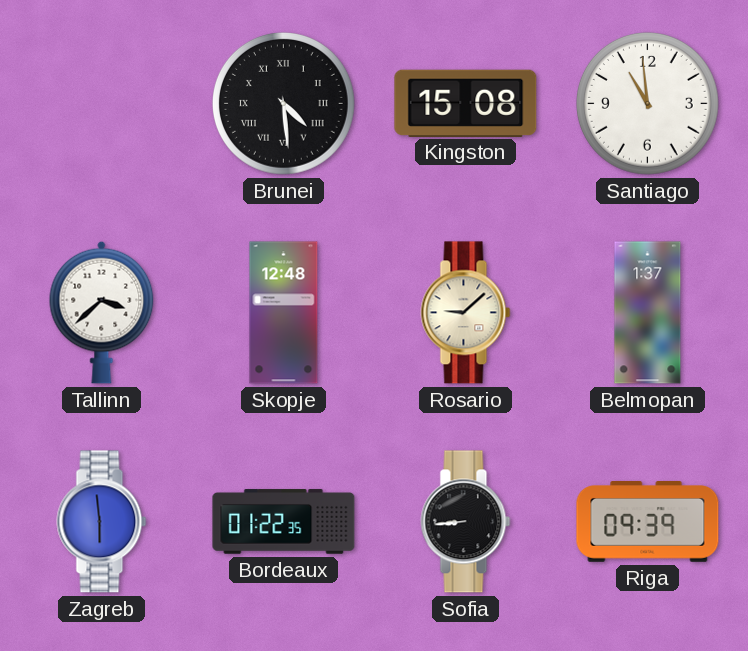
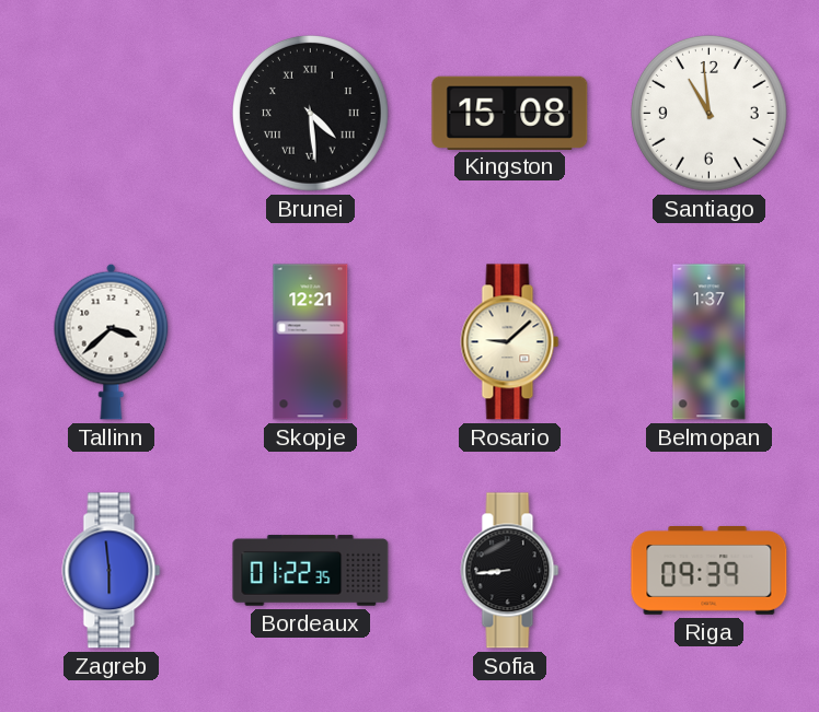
Skopje: 12:48 -> 12:21
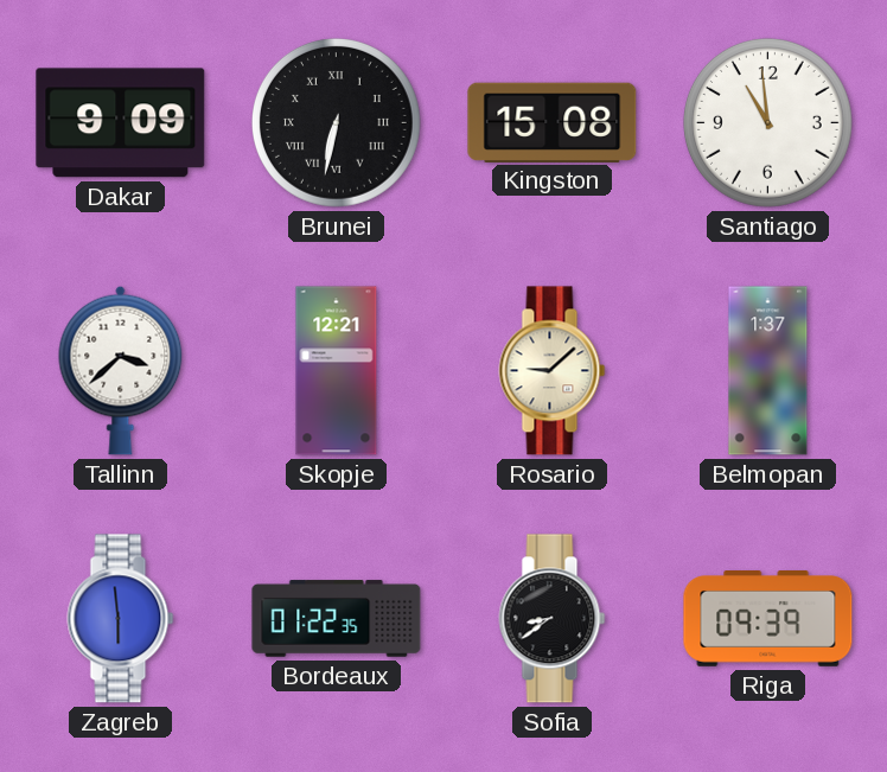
Dakar: none -> 9:09
Brunei: 4:29 -> 6:32
Sofia: 8:44 -> 8:39
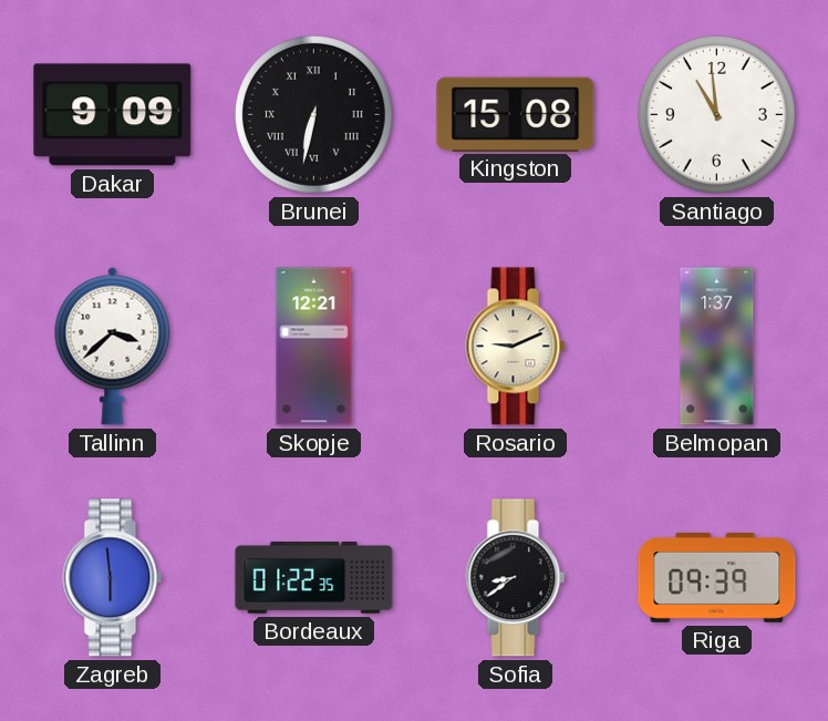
Rosario: 9:08 -> 9:11
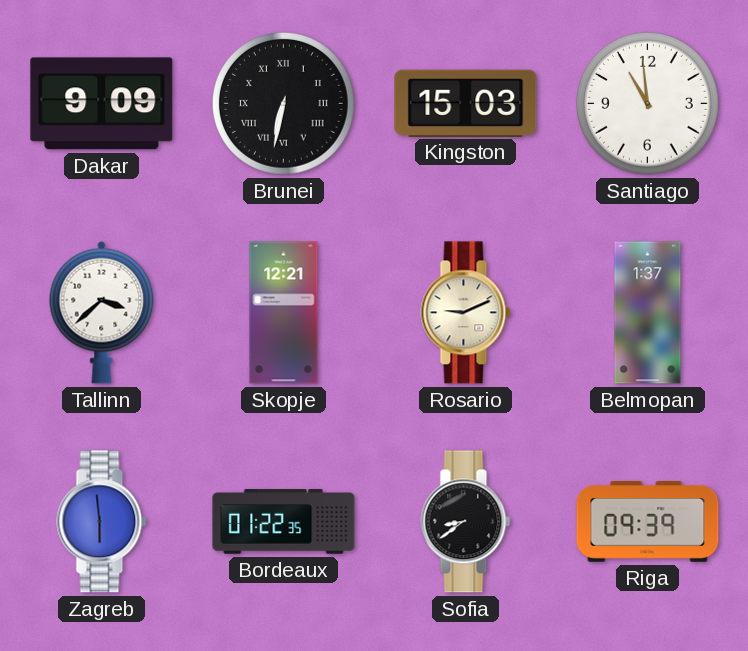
Kingston: 15:08 -> 15:03
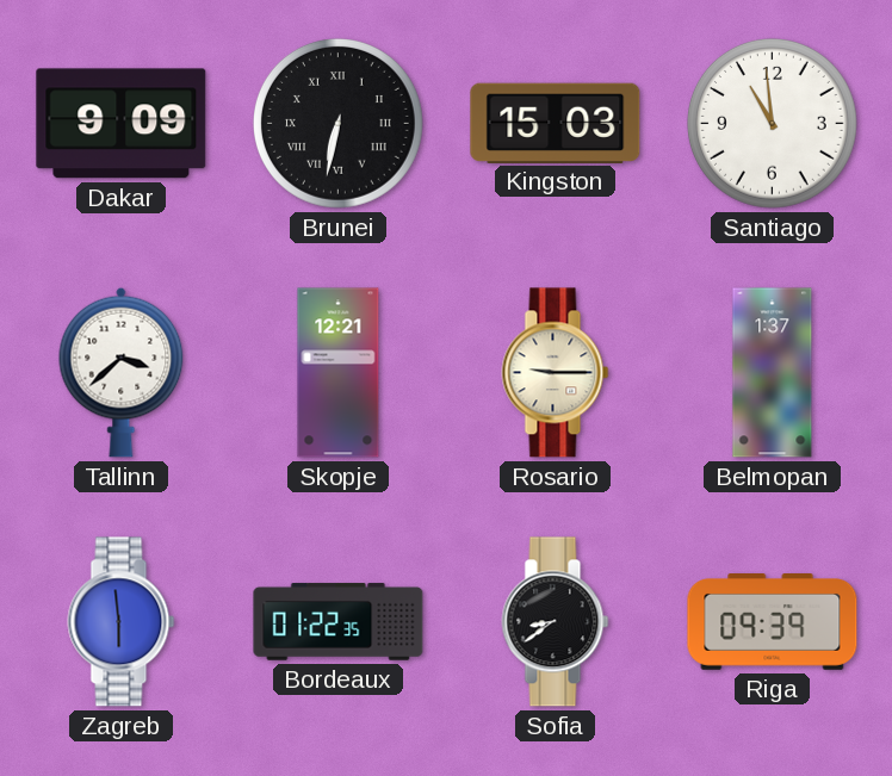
Rosario: 9:11 -> 9:15
